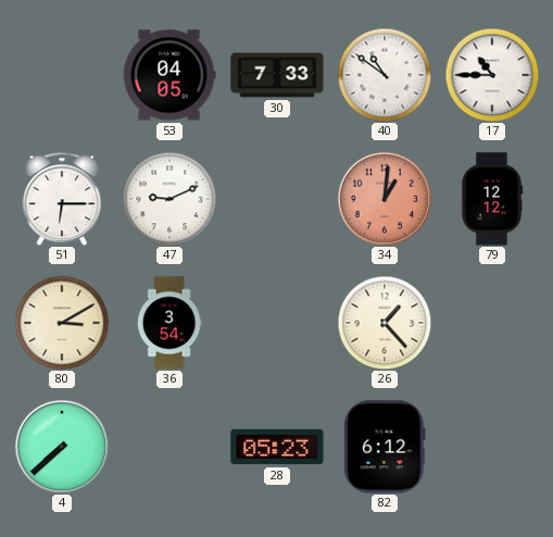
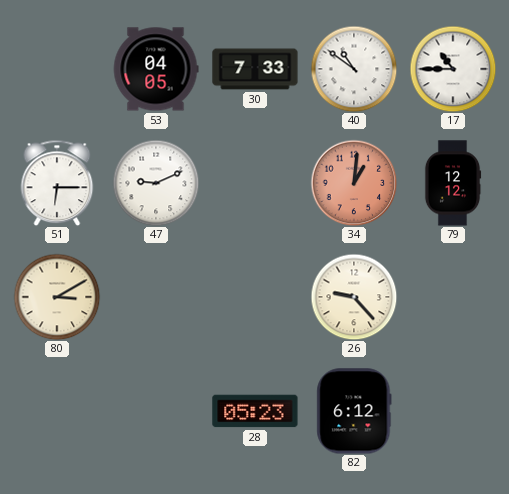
36: 3:54 -> none
26: 1:23 -> 9:23
4: 7:38 -> none
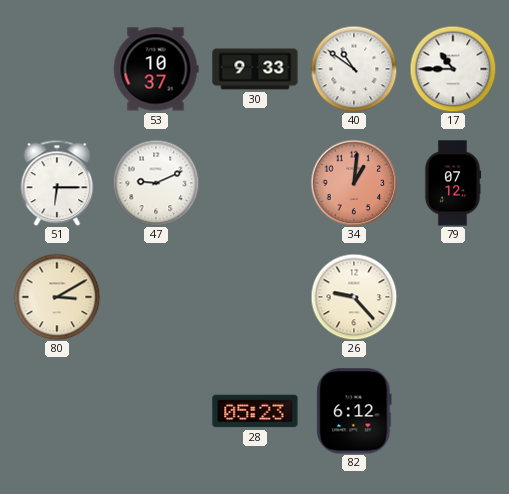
53: 04:05 -> 10:37
30: 7:33 -> 9:33
79: 12:12 -> 07:12
